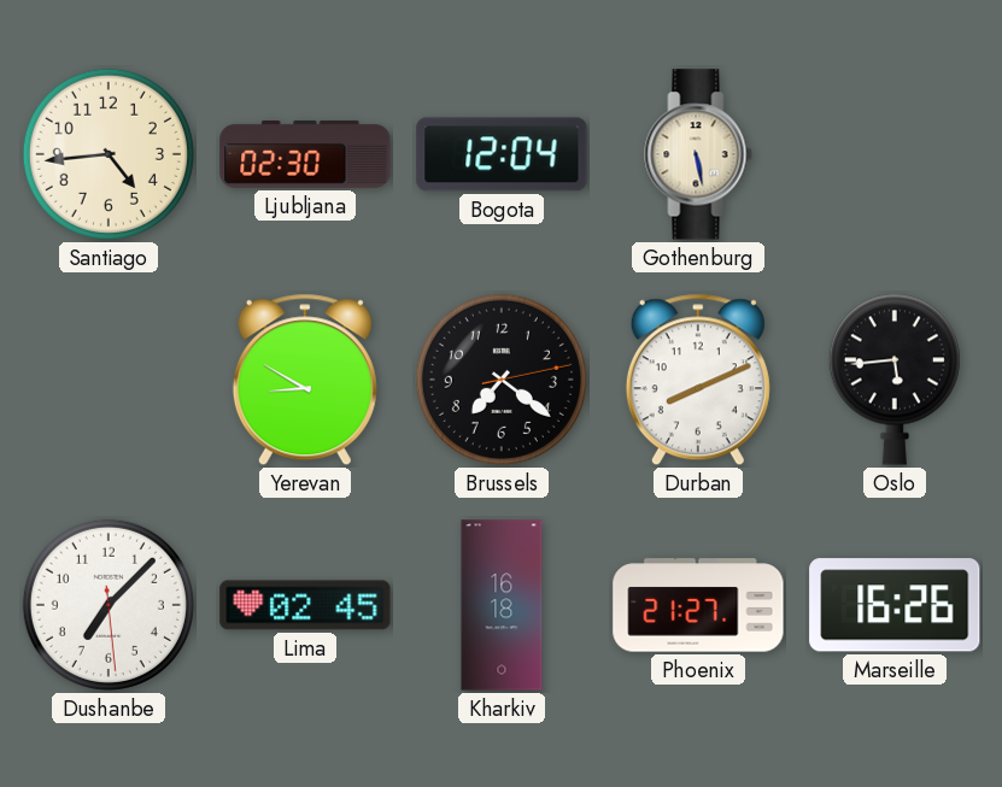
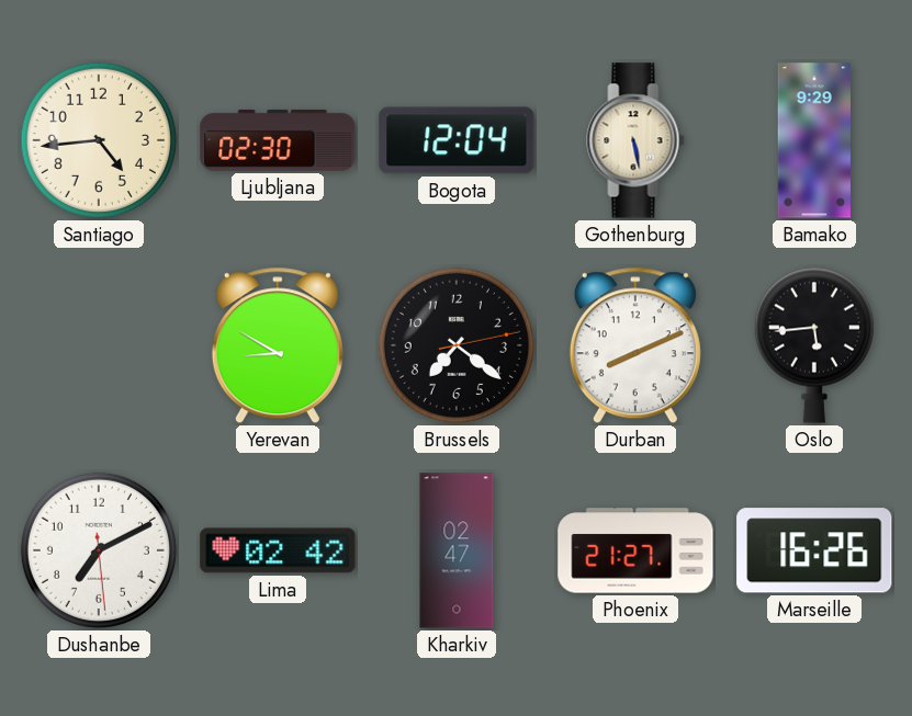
Bamako: none -> 9:29
Dushanbe: 7:07 -> 7:10
Lima: 02:45 -> 02:42
Kharkiv: 16:18 -> 02:47
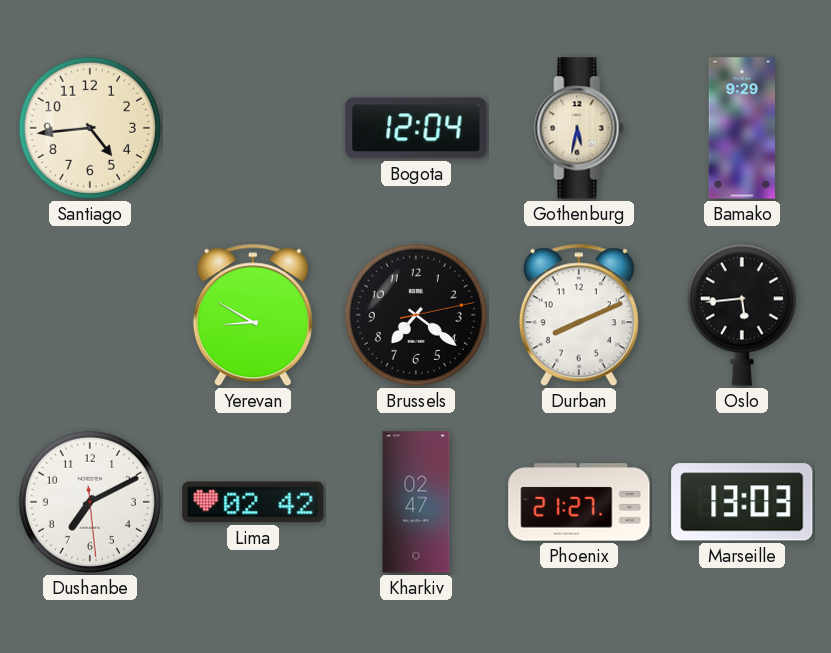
Ljubljana: 02:30 -> none
Gothenburg: 5:28 -> 5:32
Marseille: 16:26 -> 13:03
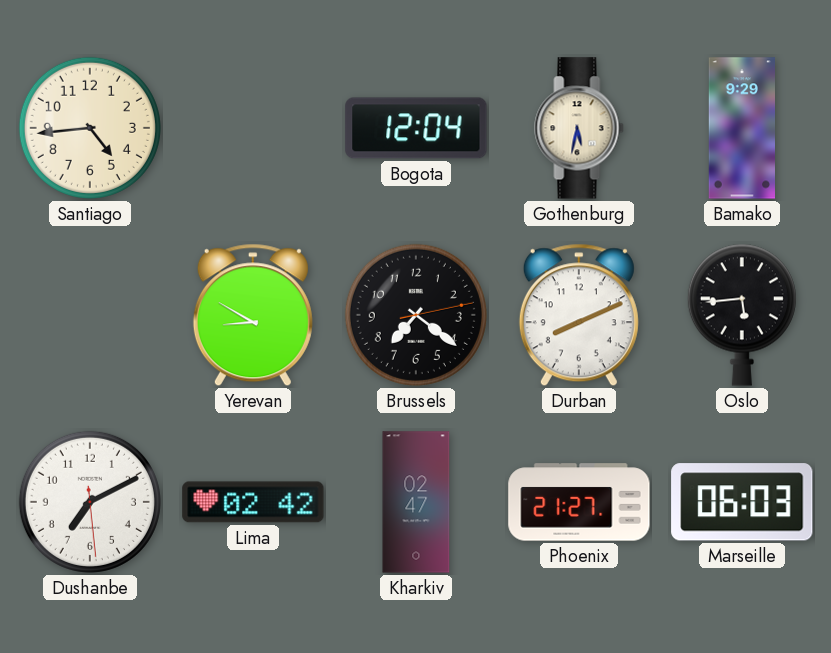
Marseille: 13:03 -> 06:03
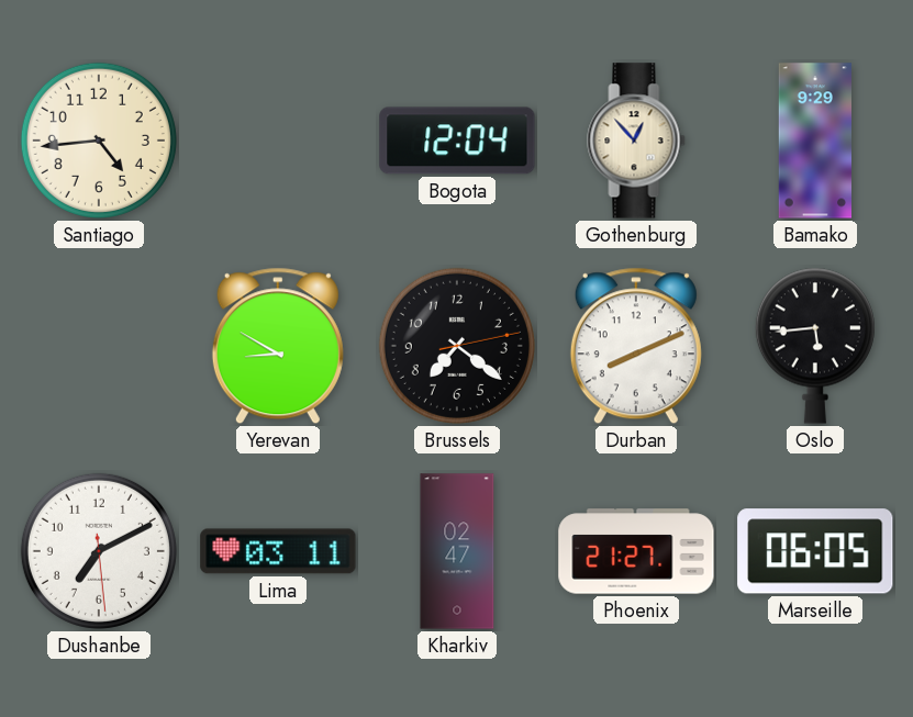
Gothenburg: 5:32 -> 12:53
Lima: 02:42 -> 03:11
Marseille: 06:03 -> 06:05
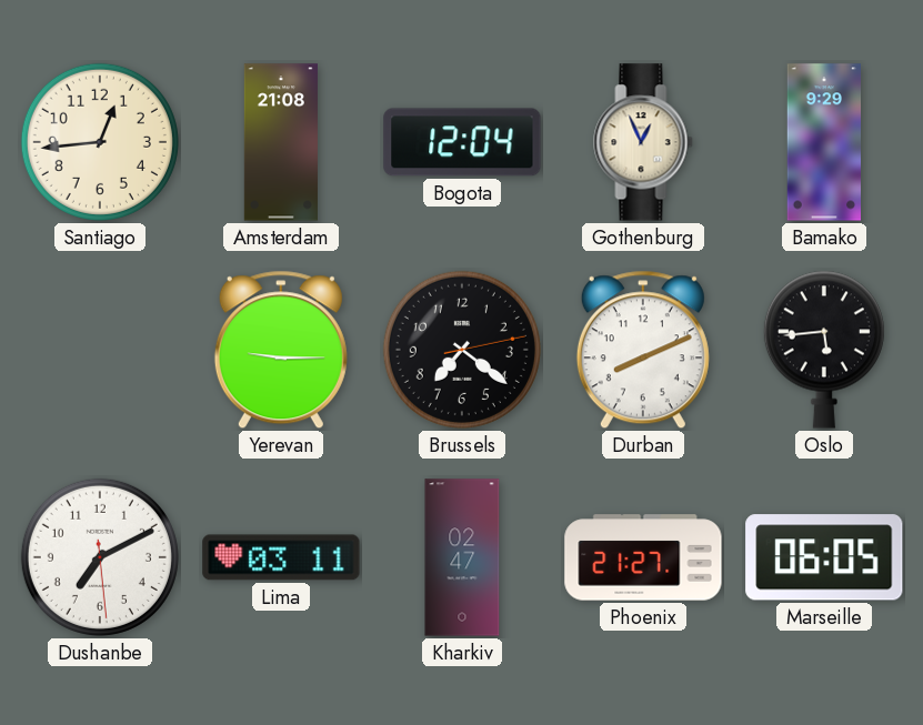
Santiago: 4:44 -> 12:44
Amsterdam: none -> 21:08
Gothenburg: 12:53 -> 12:56
Yerevan: 8:50 -> 9:15
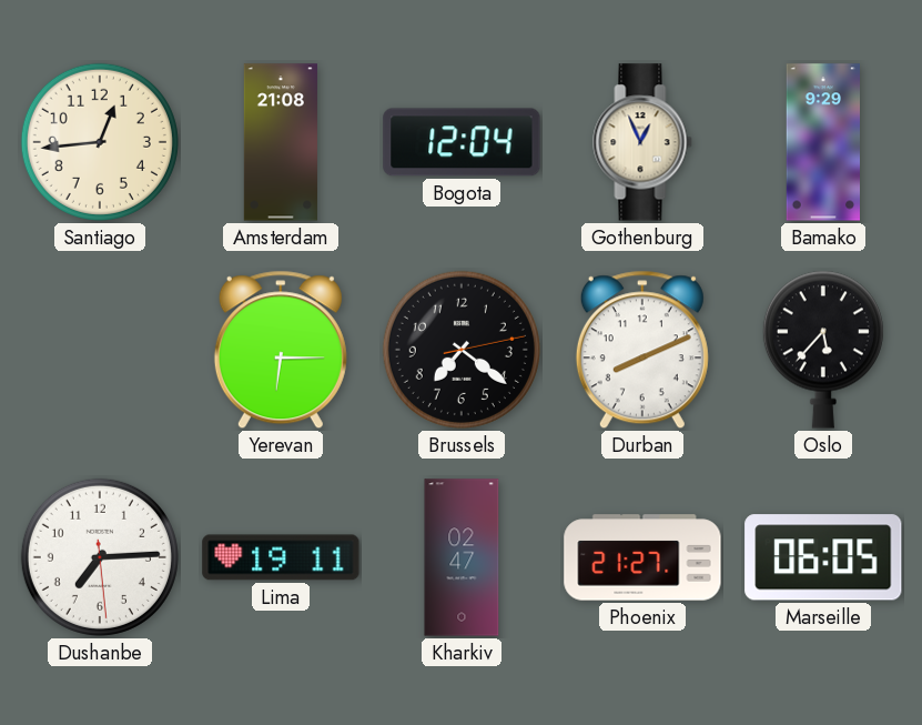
Yerevan: 9:15 -> 6:15
Oslo: 5:44 -> 5:37
Dushanbe: 7:10 -> 7:14
Lima: 03:11 -> 19:11
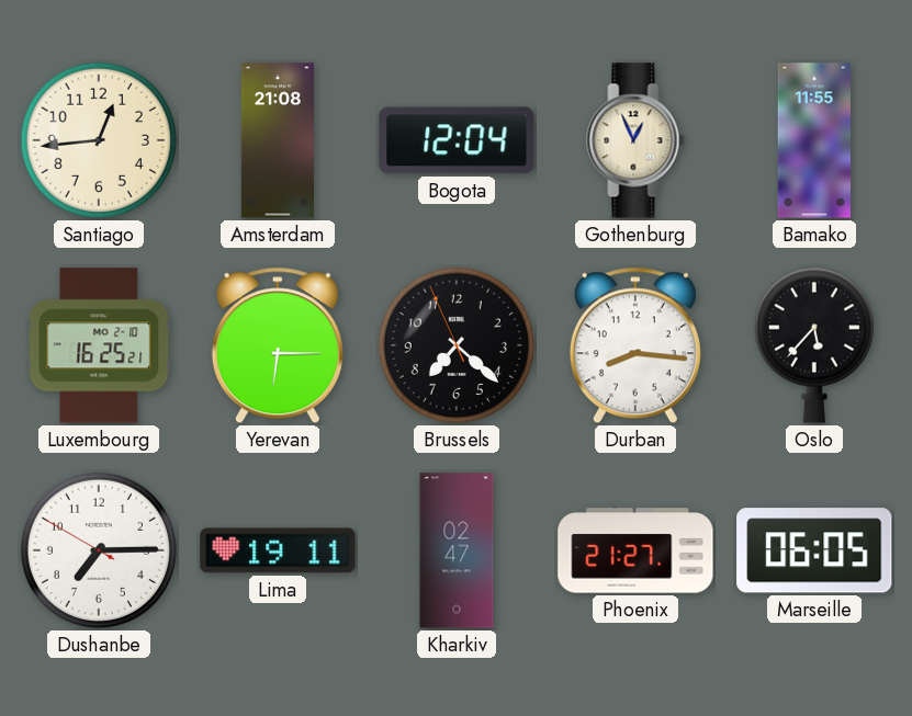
Bamako: 9:29 -> 11:55
Luxembourg: none -> 16:25
Brussels: 7:21:13 -> 7:21:56
Durban: 8:11 -> 8:16
Dushanbe: 7:14:29 -> 7:14:50
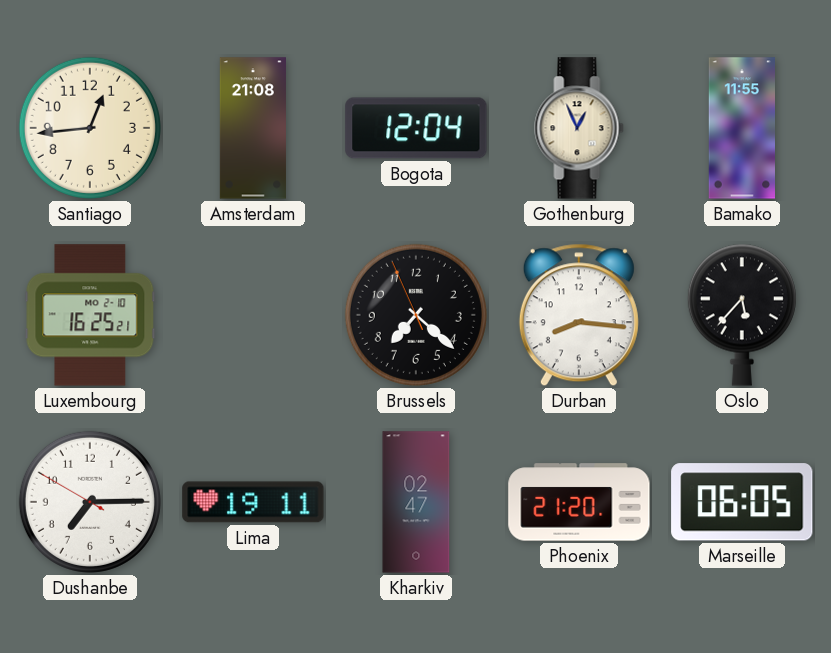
Yerevan: 6:15 -> none
Phoenix: 21:27 -> 21:20
